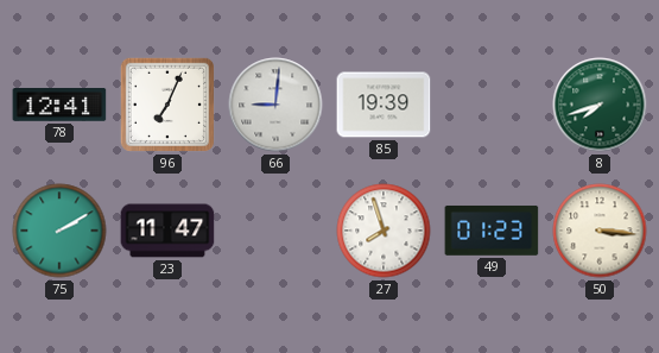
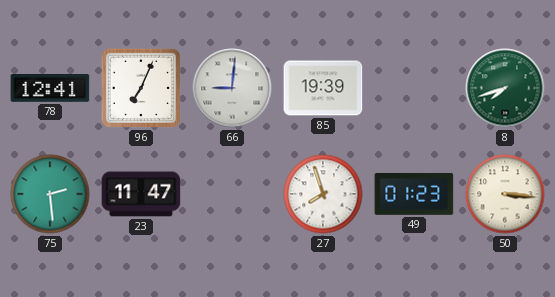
75: 2:10 -> 2:29
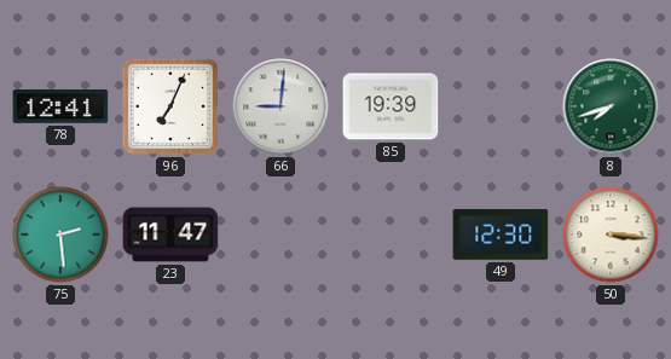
27: 7:57 -> none
49: 01:23 -> 12:30
